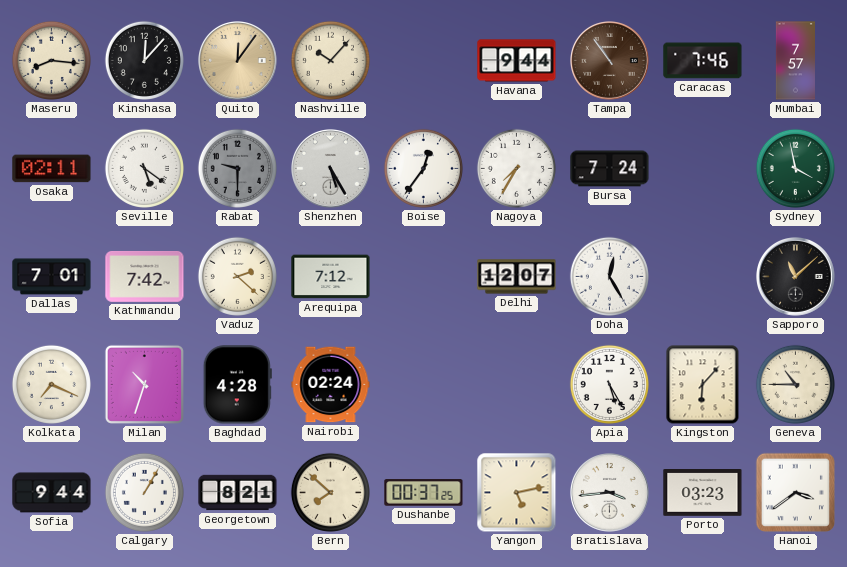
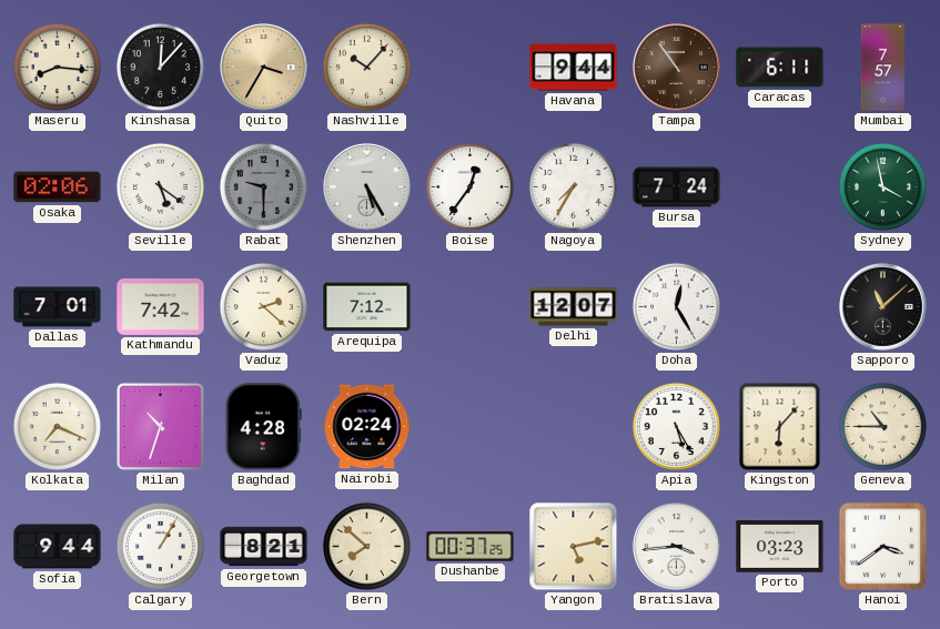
Quito: 12:06 -> 3:35
Caracas: 7:46 -> 6:11
Osaka: 02:11 -> 02:06
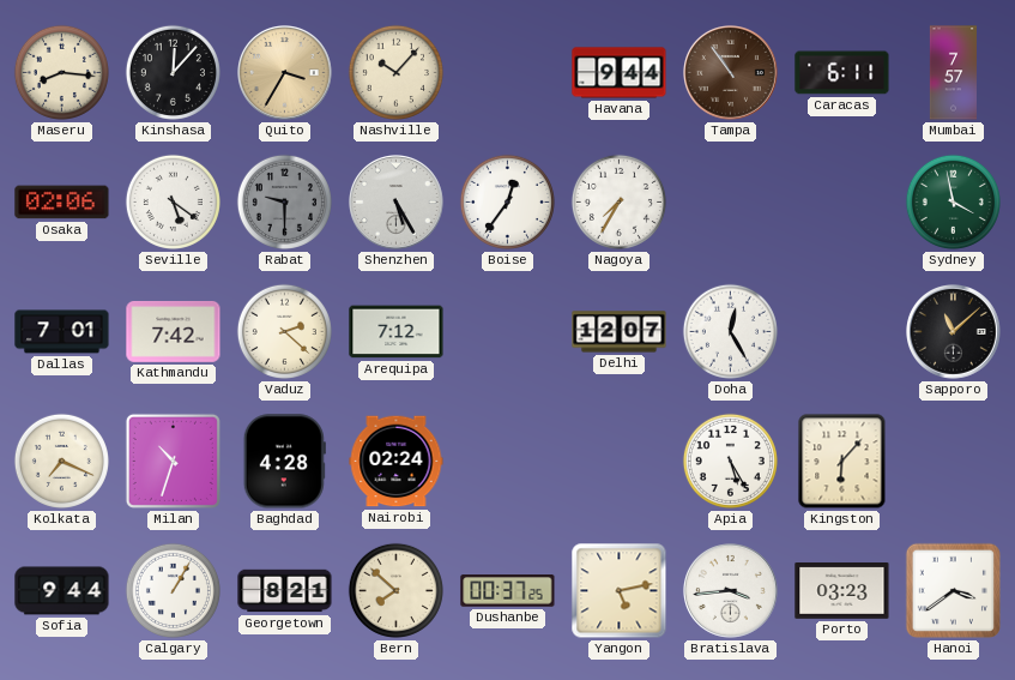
Bursa: 7:24 -> none
Geneva: 10:45 -> none
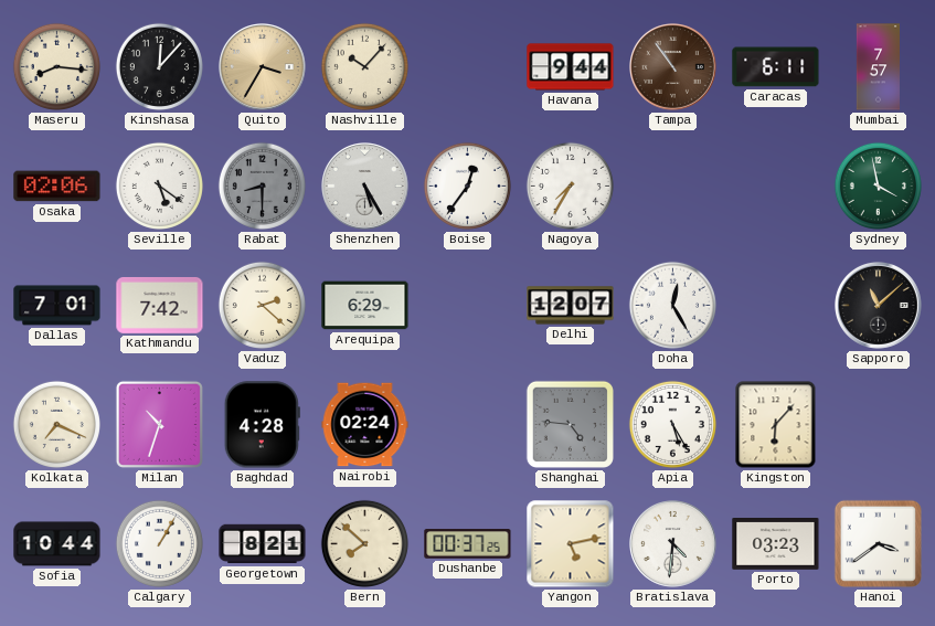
Rabat: 9:30 -> 8:30
Arequipa: 7:12 -> 6:29
Shanghai: none -> 4:46
Sofia: 9:44 -> 10:44
Bratislava: 3:44 -> 4:31
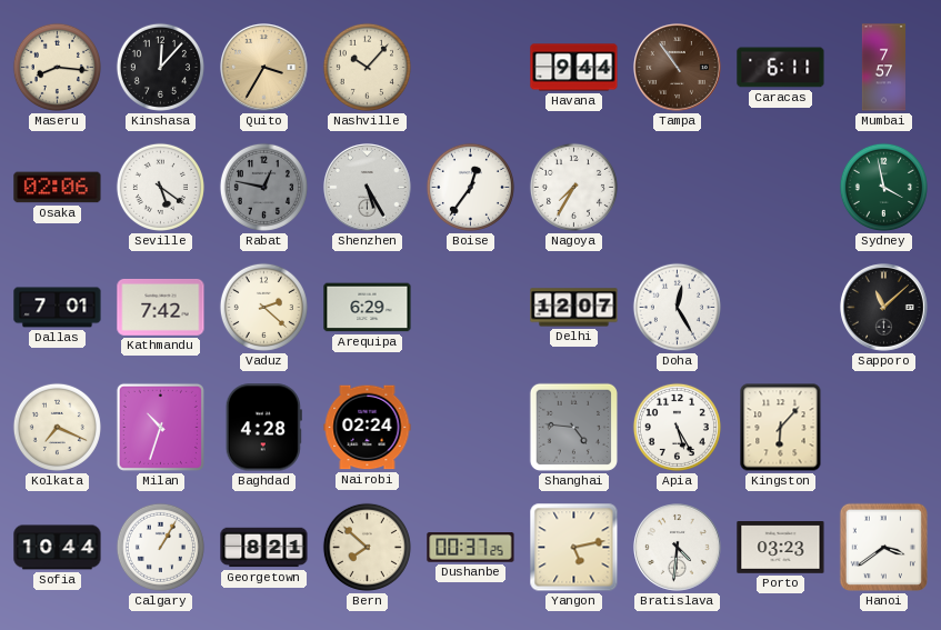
Rabat: 8:30 -> 12:47
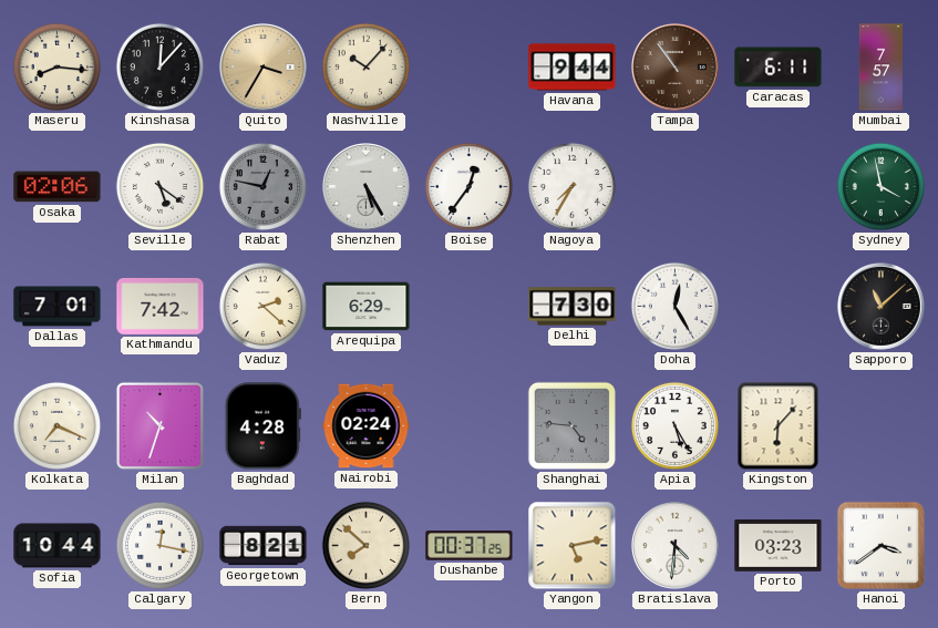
Delhi: 12:07 -> 7:30
Calgary: 1:05 -> 12:17
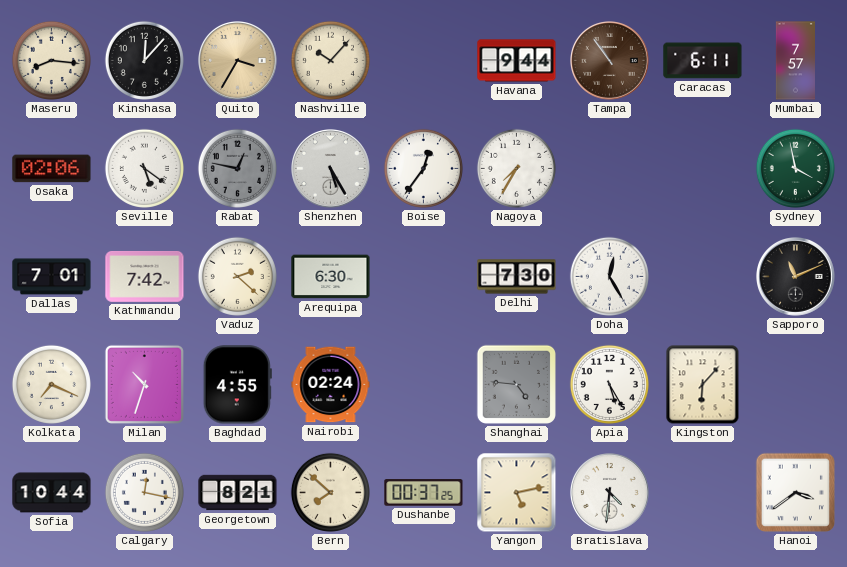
Arequipa: 6:29 -> 6:30
Sapporo: 11:08 -> 11:11
Baghdad: 4:28 -> 4:55
Porto: 03:23 -> none
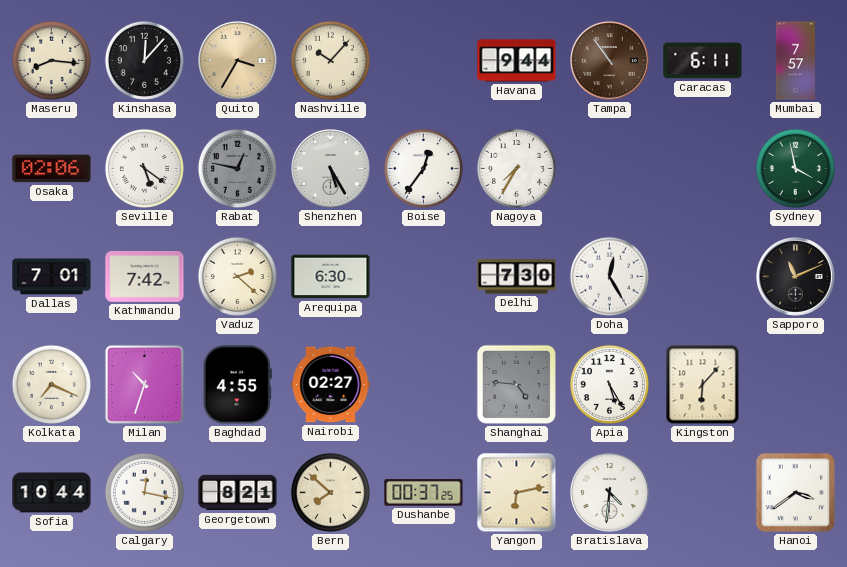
Nairobi: 02:24 -> 02:27
Yangon: 5:13 -> 6:13
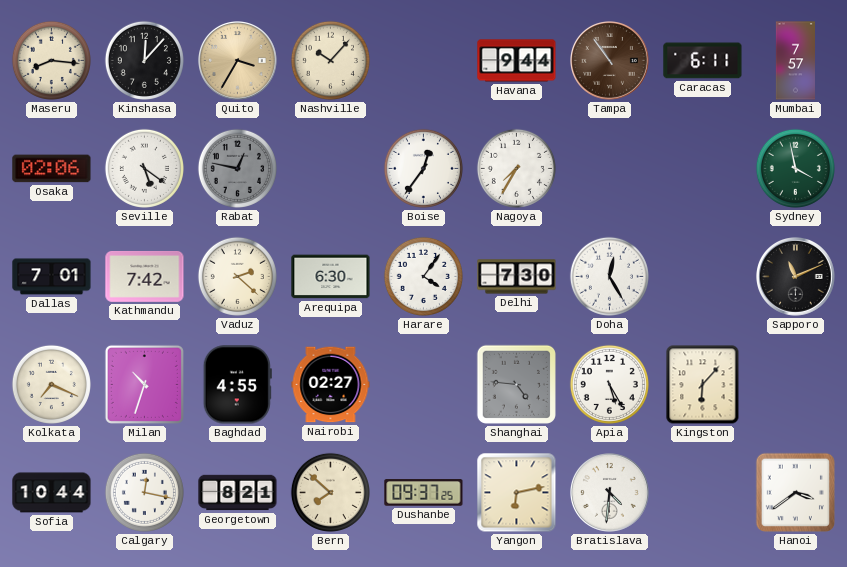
Shenzhen: 5:25 -> none
Harare: none -> 4:06
Dushanbe: 00:37 -> 09:37
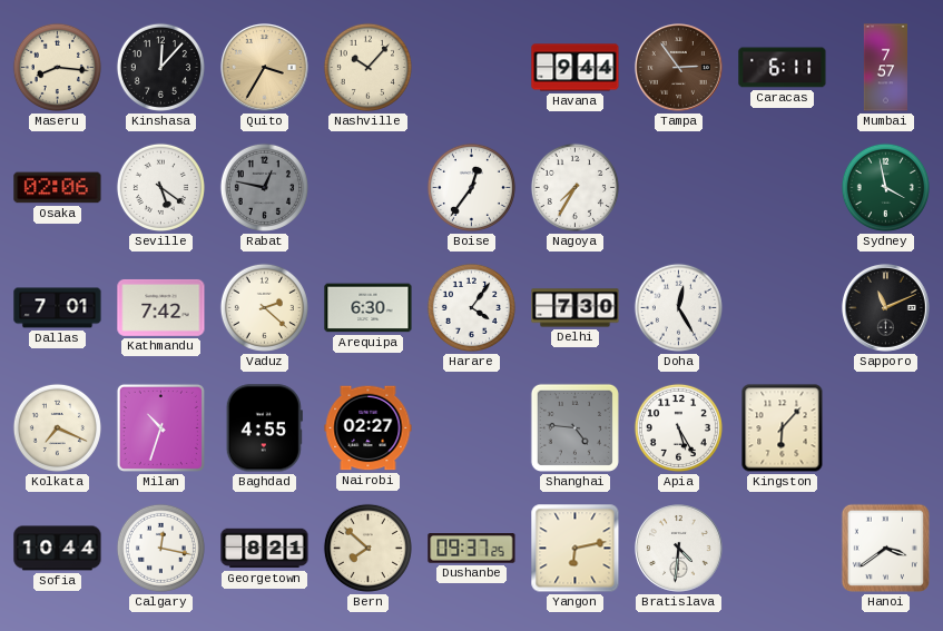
Tampa: 10:54 -> 2:54
